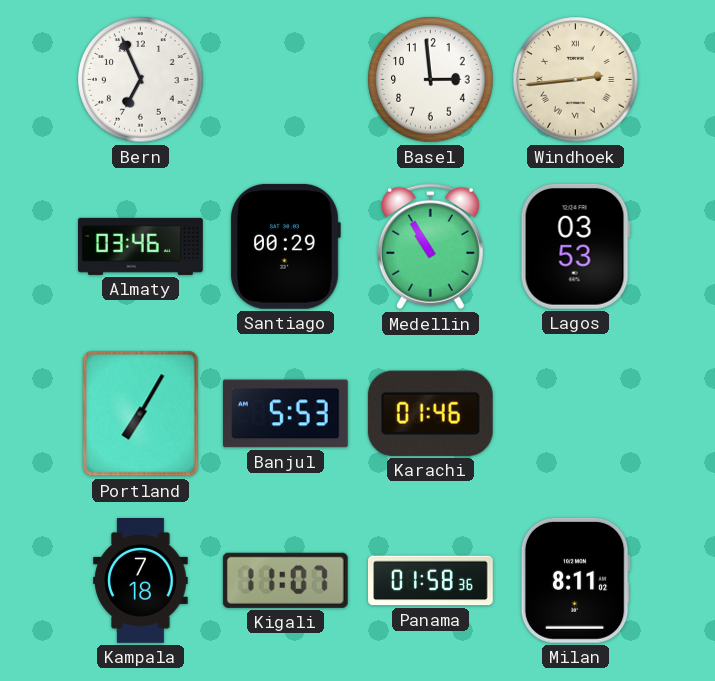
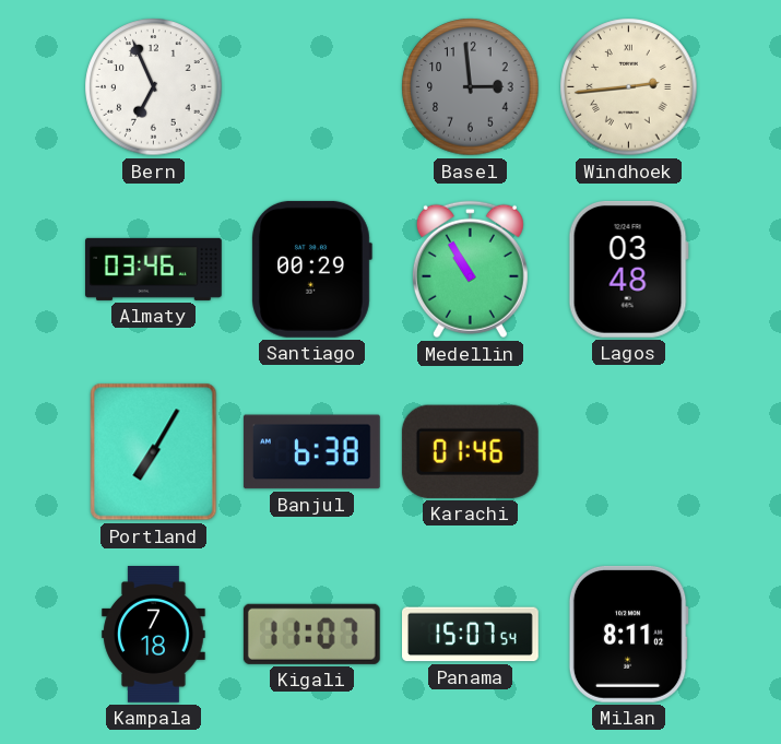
Basel dial: white -> grey
Lagos: 03:53 -> 03:48
Banjul: 5:53 -> 6:38
Panama: 01:58 -> 15:07
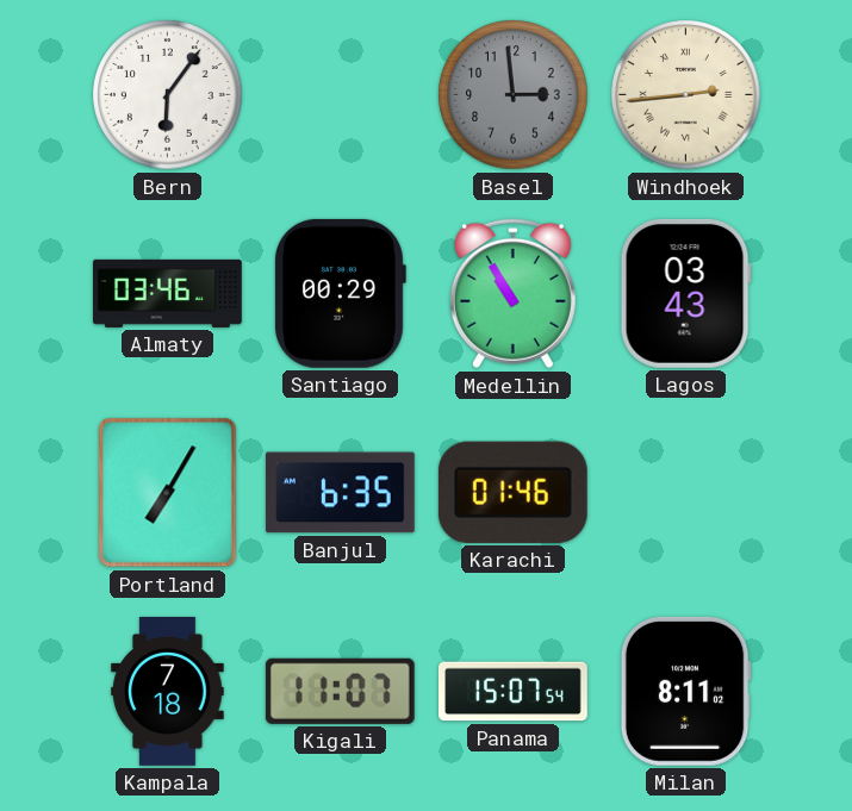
Bern: 6:56 -> 6:06
Lagos: 03:48 -> 03:43
Banjul: 6:38 -> 6:35
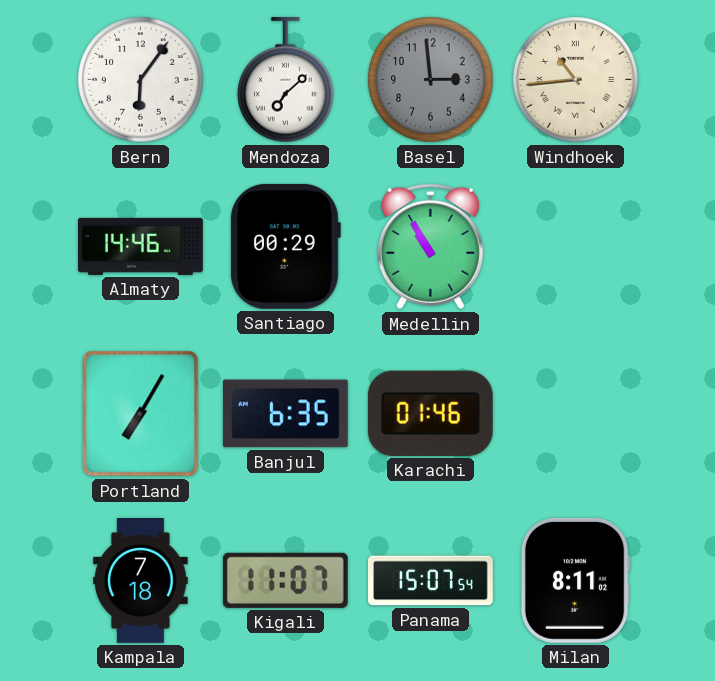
Mendoza: none -> 7:08
Windhoek: 2:44 -> 10:44
Almaty: 03:46 -> 14:46
Lagos: 03:43 -> none
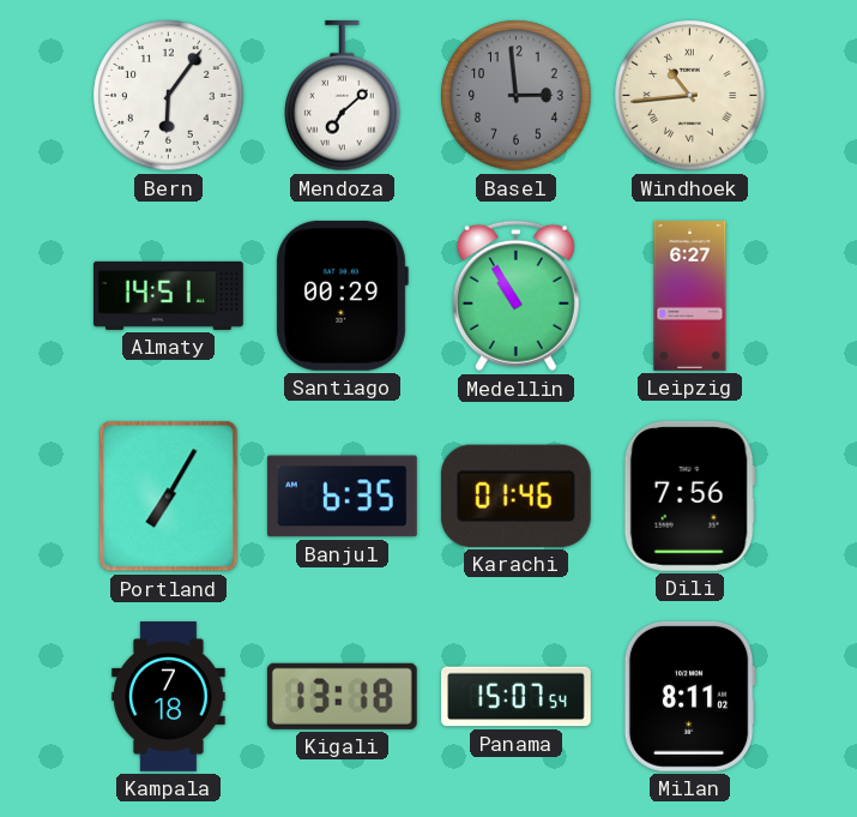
Almaty: 14:46 -> 14:51
Leipzig: none -> 6:27
Dili: none -> 7:56
Kigali: 11:07 -> 13:18
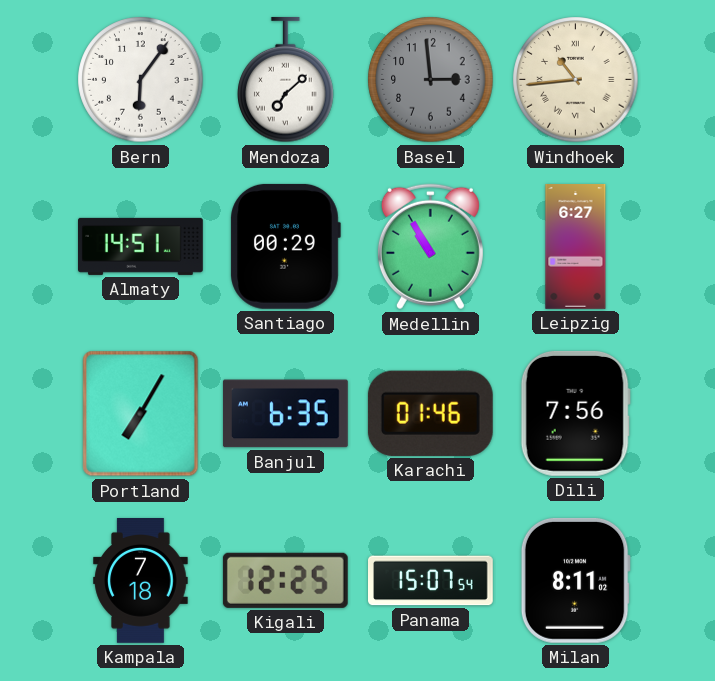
Kigali: 13:18 -> 12:25
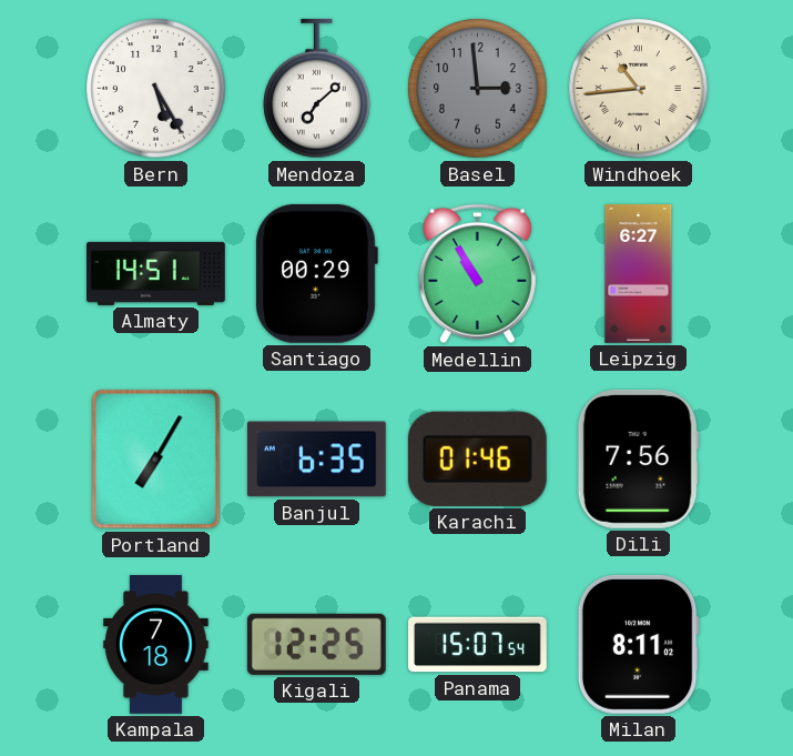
Bern: 6:06 -> 5:25
